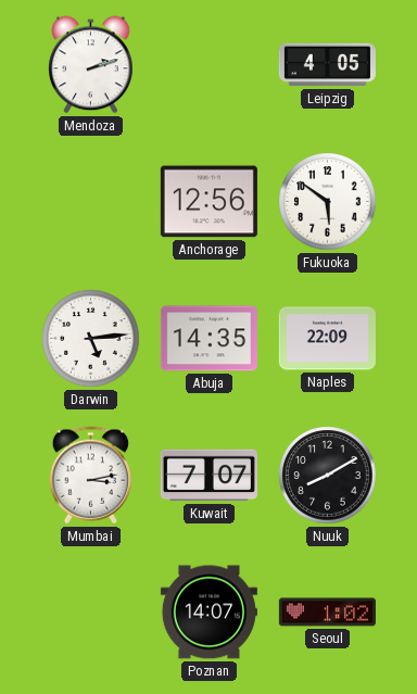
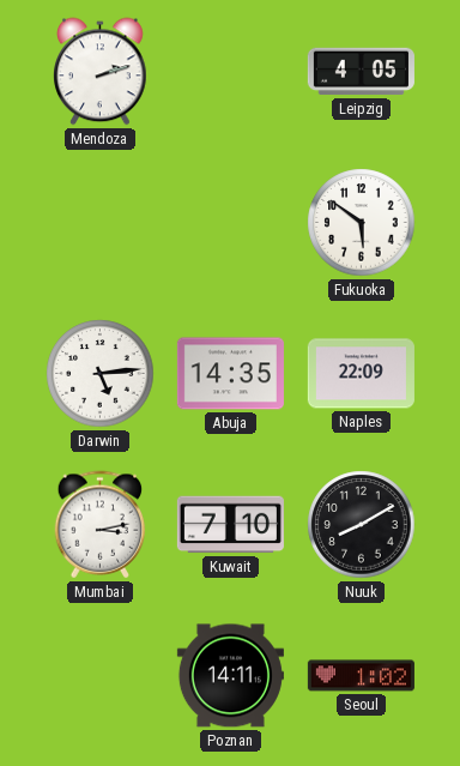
Anchorage: 12:56 -> none
Kuwait: 7:07 -> 7:10
Poznan: 14:07 -> 14:11
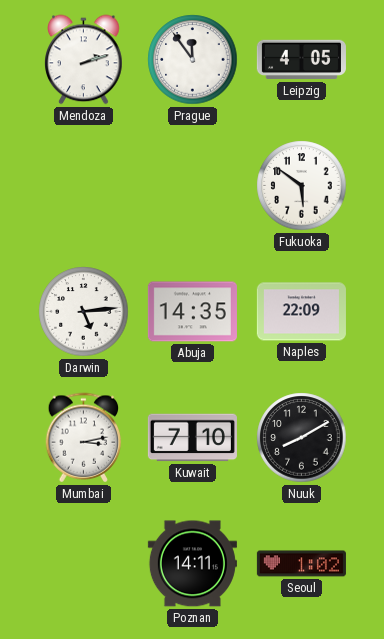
Prague: none -> 11:54
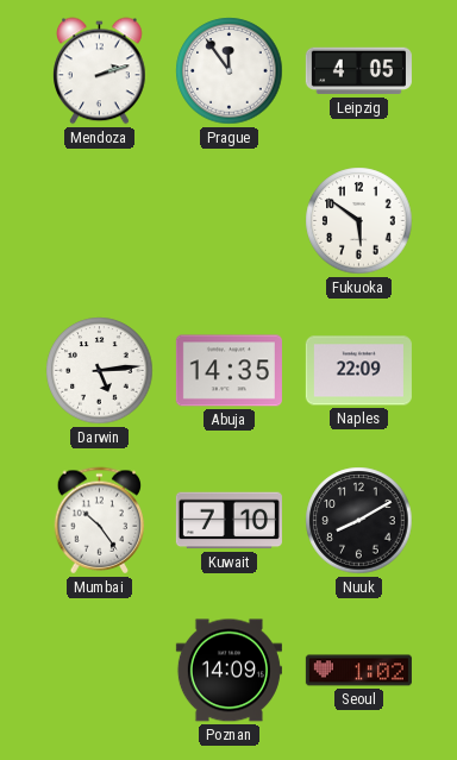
Mumbai: 3:13 -> 10:24
Poznan: 14:11 -> 14:09
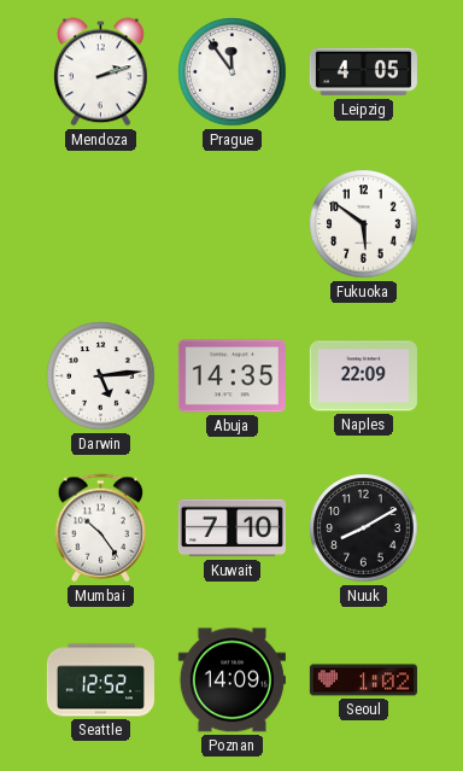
Seattle: none -> 12:52
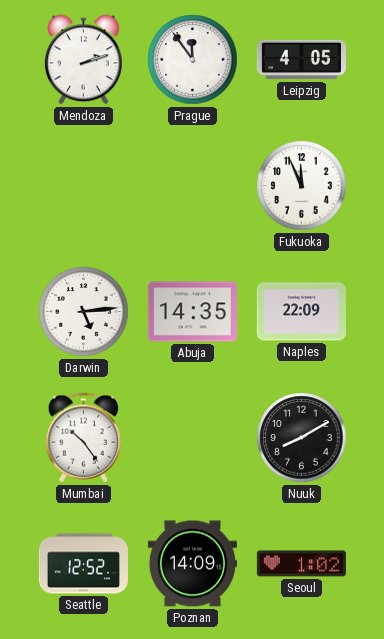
Fukuoka: 5:51 -> 11:56
Kuwait: 7:10 -> none
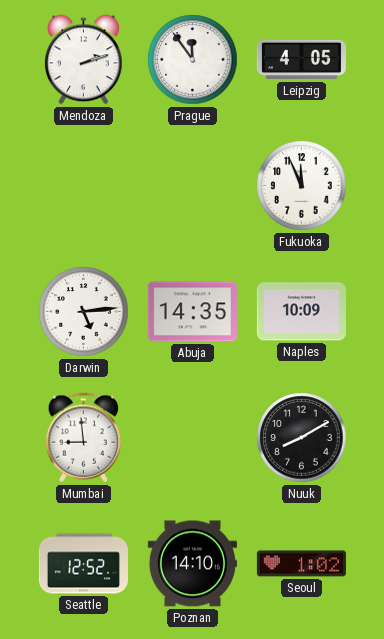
Naples: 22:09 -> 10:09
Mumbai: 10:24 -> 8:59
Poznan: 14:09 -> 14:10
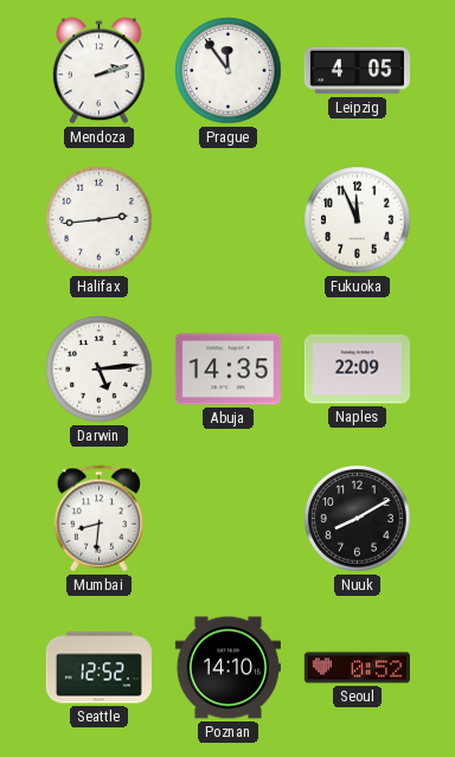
Halifax: none -> 2:44
Naples: 10:09 -> 22:09
Mumbai: 8:59 -> 8:31
Seoul: 1:02 -> 0:52
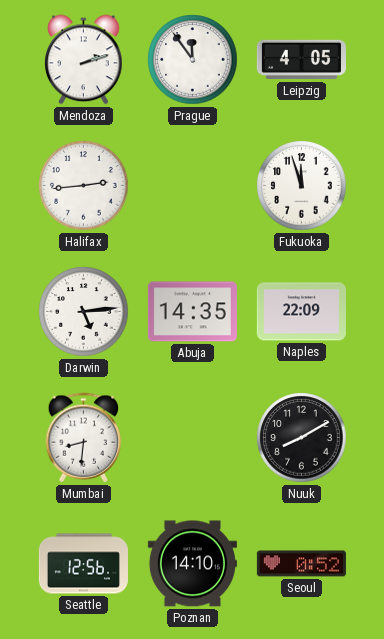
Fukuoka: 11:56 -> 11:57
Seattle: 12:52 -> 12:56
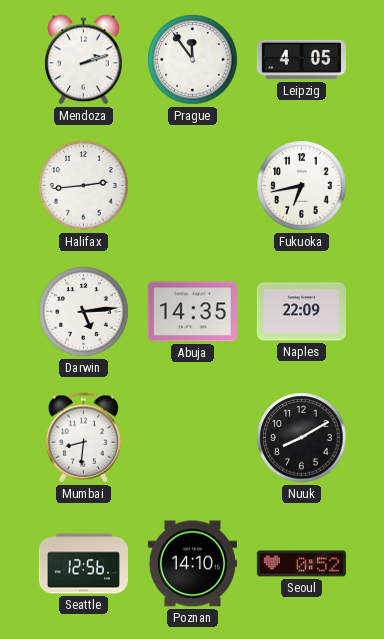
Fukuoka: 11:57 -> 6:43
